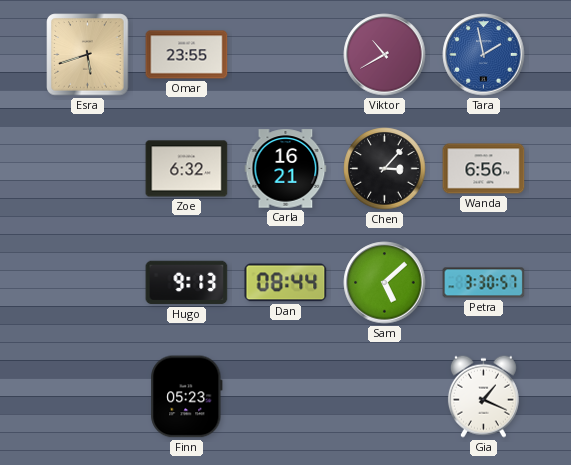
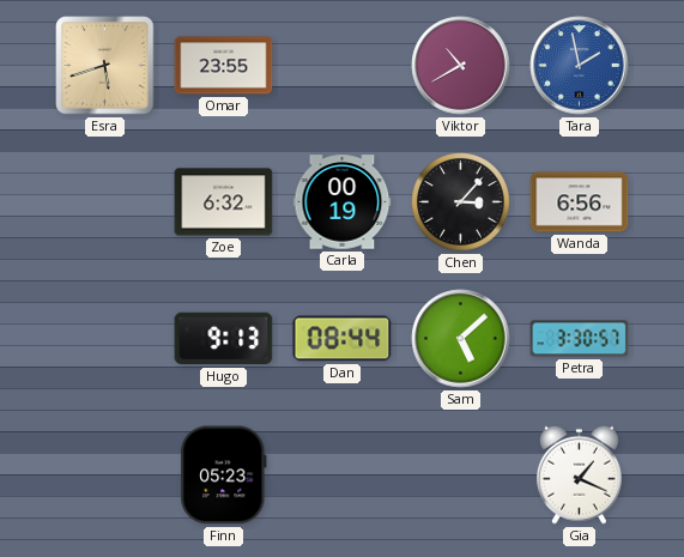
Carla: 16:21 -> 00:19
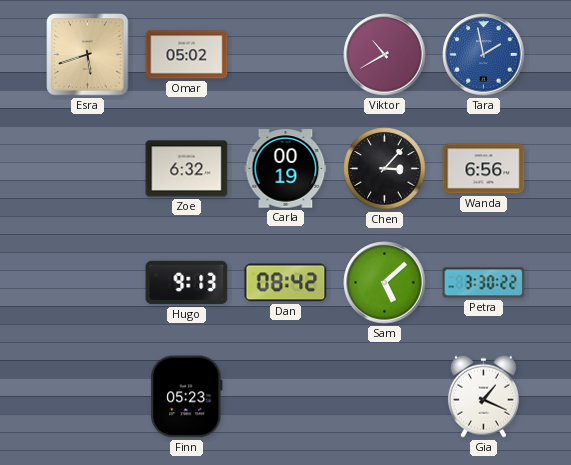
Omar: 23:55 -> 05:02
Dan: 08:44 -> 08:42
Petra: 3:30:57 -> 3:30:22
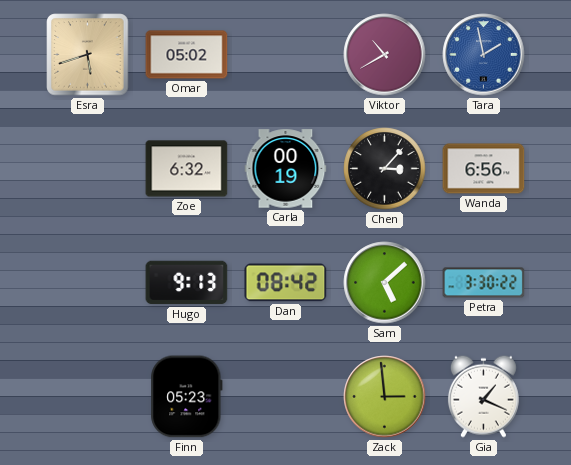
Zack: none -> 2:59
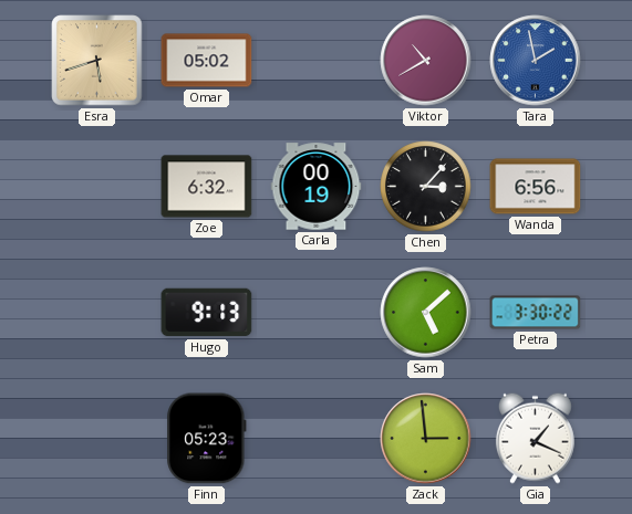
Dan: 08:42 -> none
